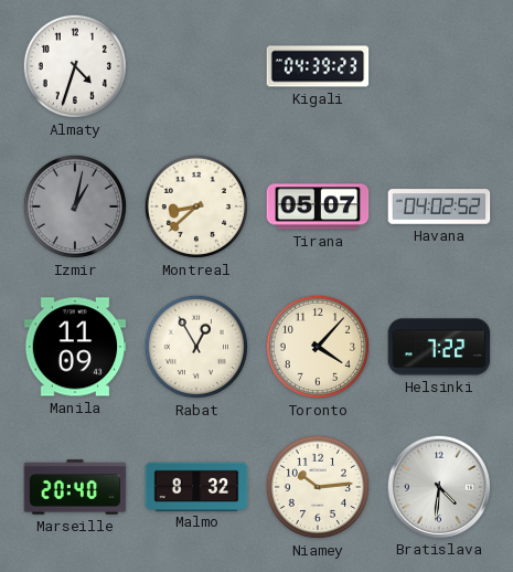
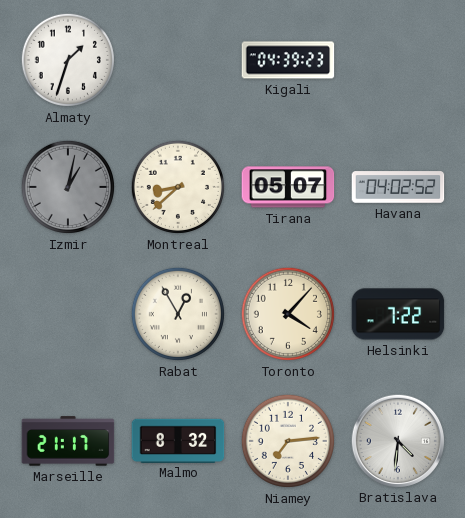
Almaty: 4:33 -> 1:33
Manila: 11:09 -> none
Marseille: 20:40 -> 21:17
Niamey: 10:14 -> 7:14
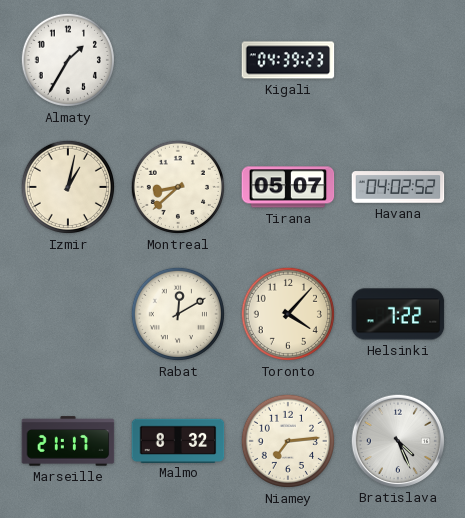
Almaty: 1:33 -> 1:35
Izmir dial: grey -> cream
Rabat: 12:55 -> 12:10
Bratislava: 4:31 -> 4:26
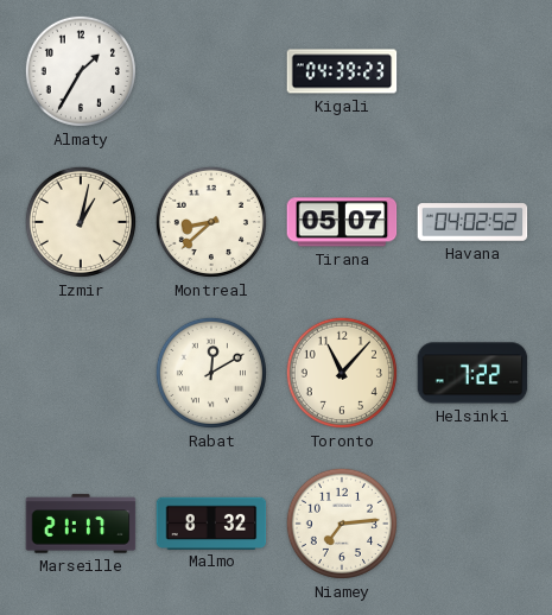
Toronto: 4:07 -> 11:07
Bratislava: 4:26 -> none
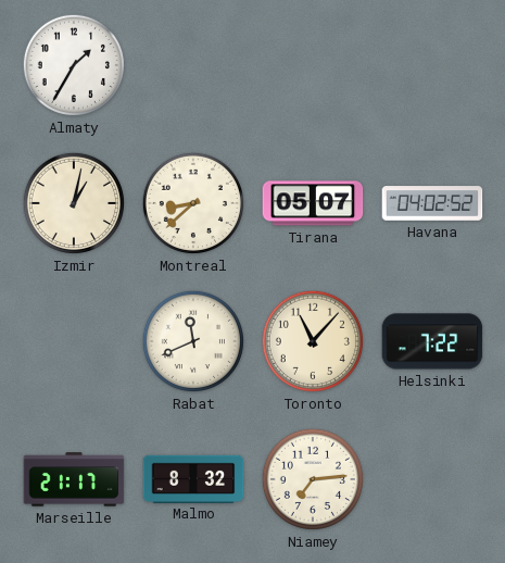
Kigali: 04:39 -> none
Rabat: 12:10 -> 11:41
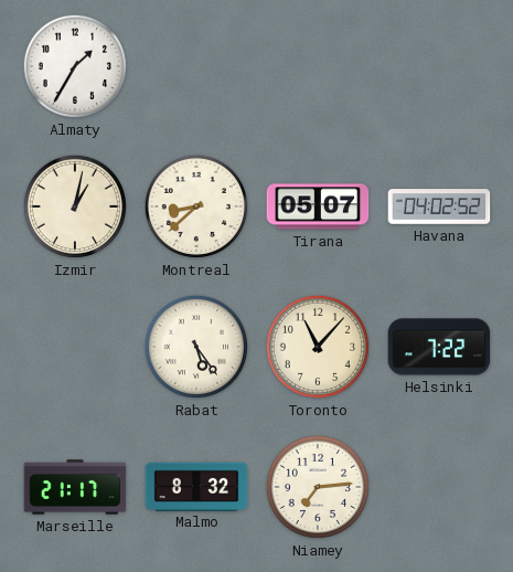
Rabat: 11:41 -> 5:24
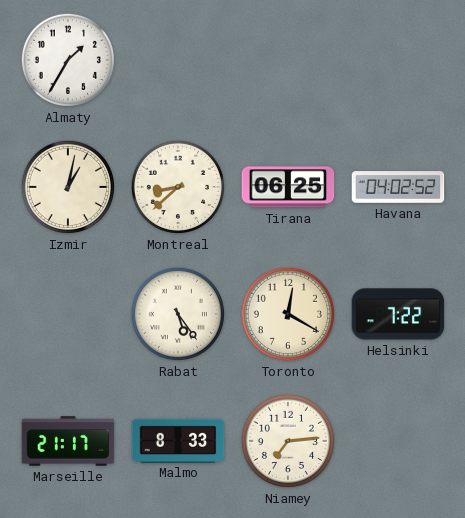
Tirana: 05:07 -> 06:25
Toronto: 11:07 -> 12:20
Malmo: 8:32 -> 8:33
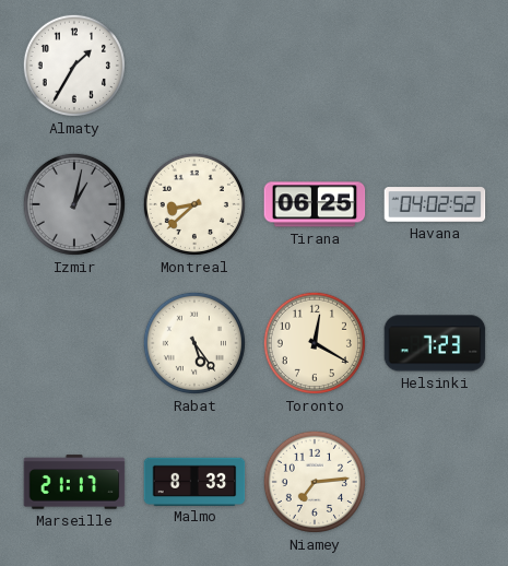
Izmir dial: cream -> grey
Helsinki: 7:22 -> 7:23
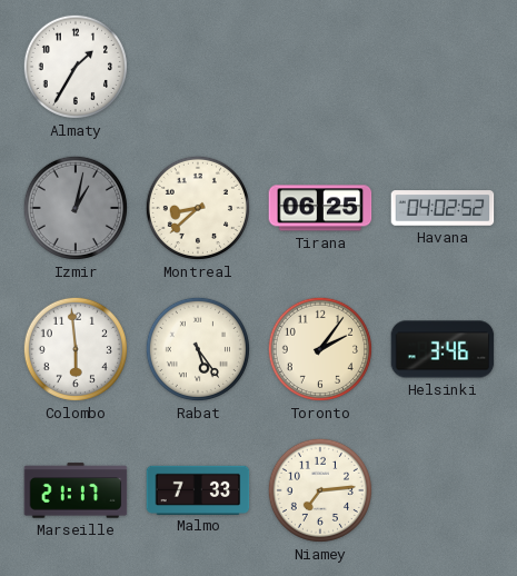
Colombo: none -> 5:59
Toronto: 12:20 -> 2:06
Helsinki: 7:23 -> 3:46
Malmo: 8:33 -> 7:33
